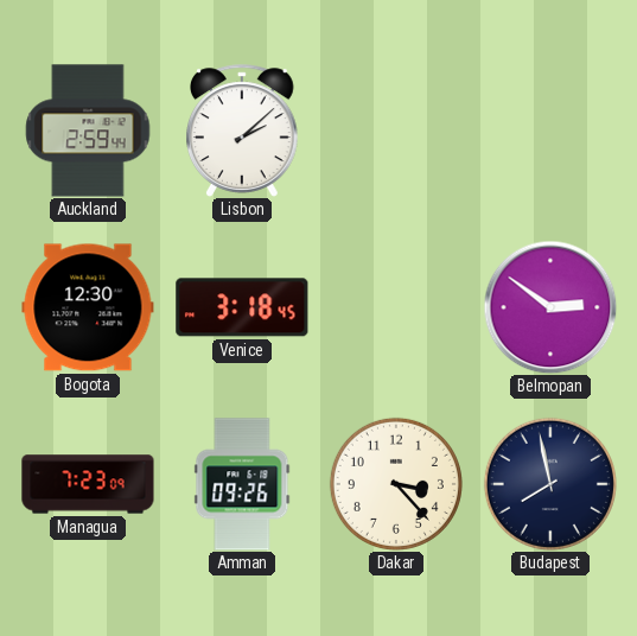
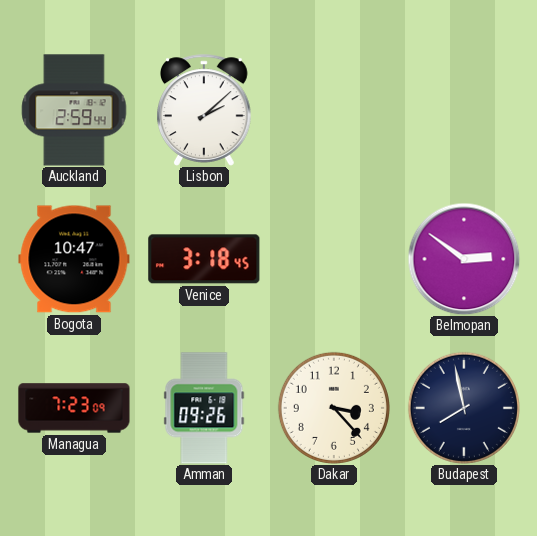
Bogota: 12:30 -> 10:47
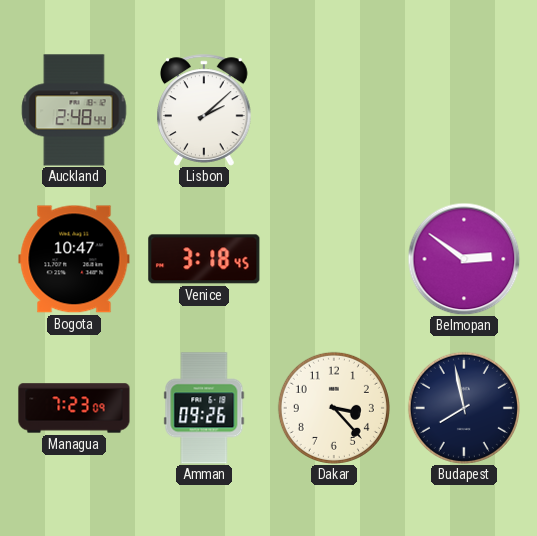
Auckland: 2:59 -> 2:48
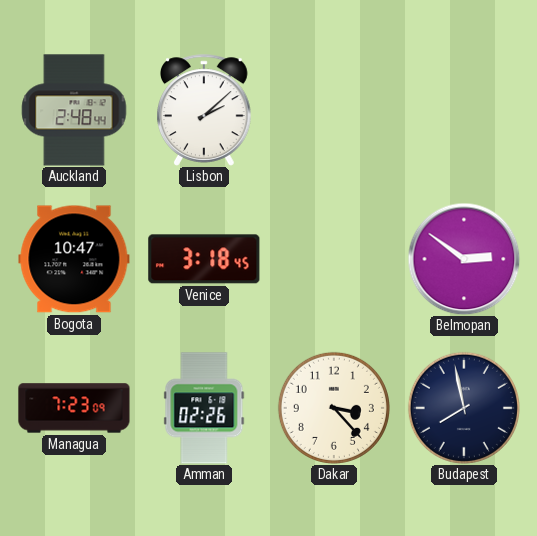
Amman: 09:26 -> 02:26
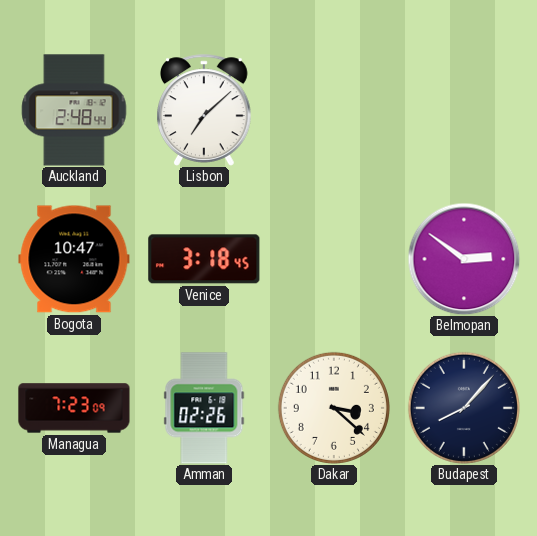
Lisbon: 2:08 -> 7:08
Dakar: 3:23 -> 3:22
Budapest: 7:58 -> 8:07
